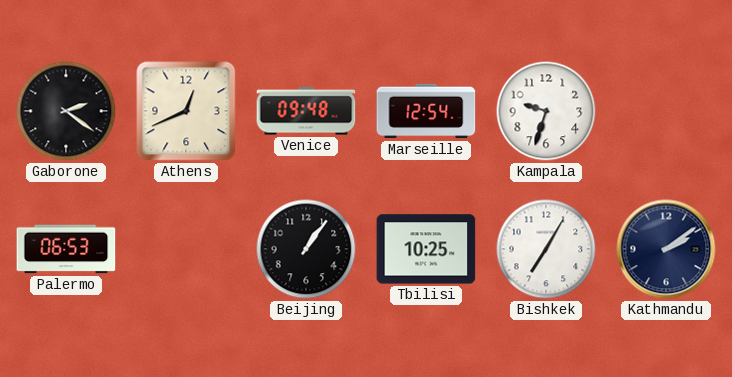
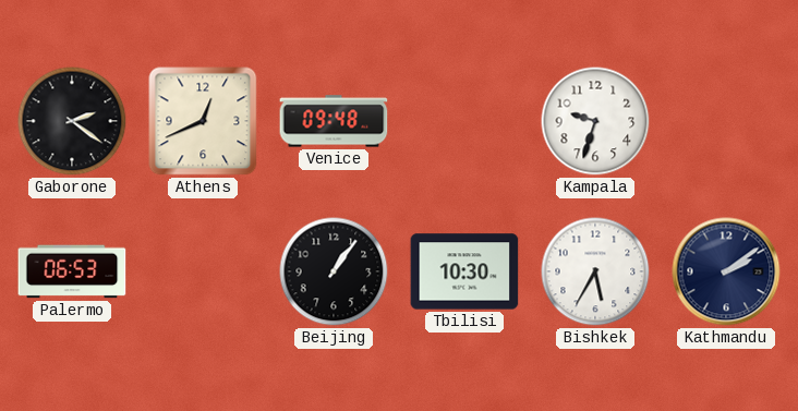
Marseille: 12:54 -> none
Tbilisi: 10:25 -> 10:30
Bishkek: 7:05 -> 5:35
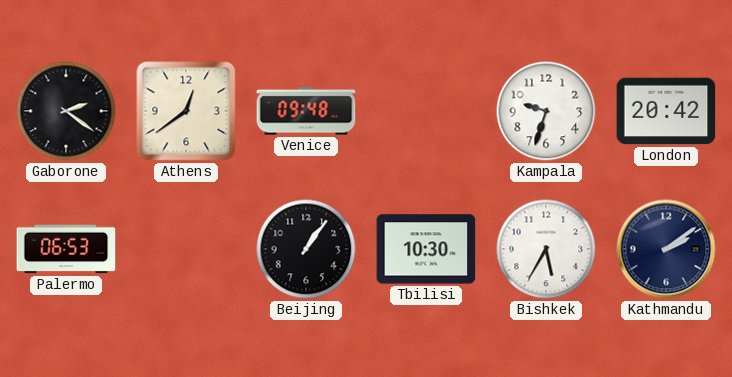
Athens: 12:41 -> 12:39
London: none -> 20:42
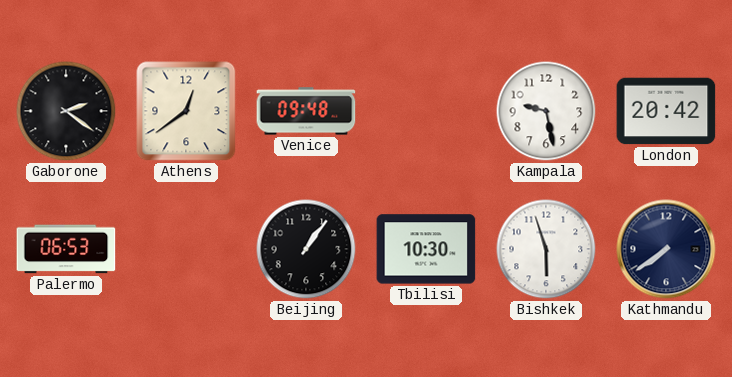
Kampala: 9:33 -> 9:28
Bishkek: 5:35 -> 5:57
Kathmandu: 2:09 -> 7:39
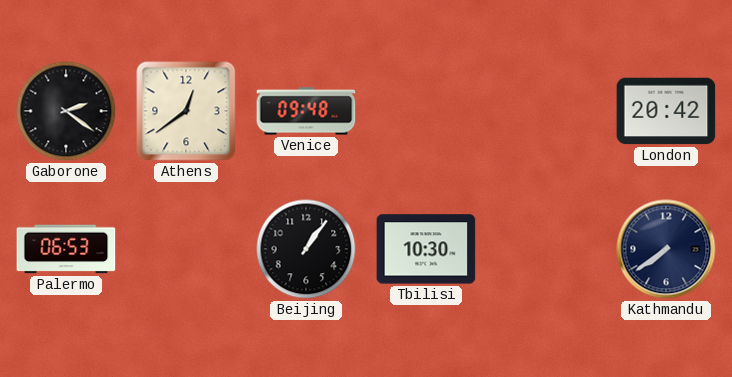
Kampala: 9:28 -> none
Bishkek: 5:57 -> none
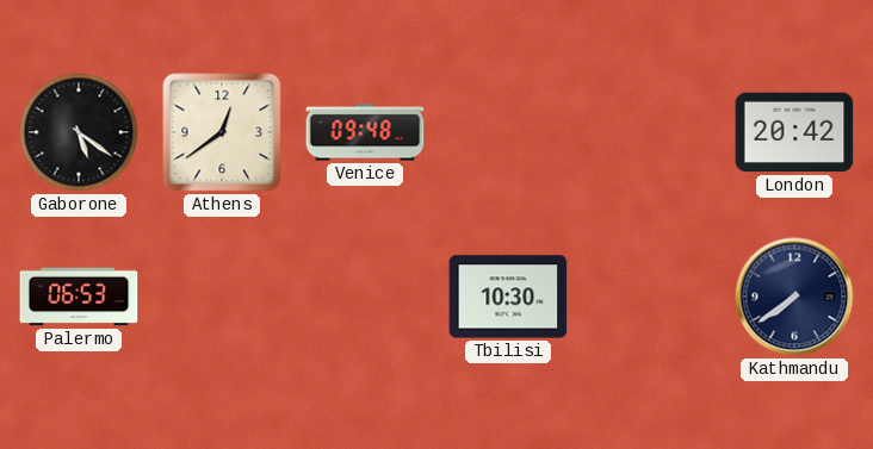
Gaborone: 2:21 -> 5:21
Beijing: 1:06 -> none
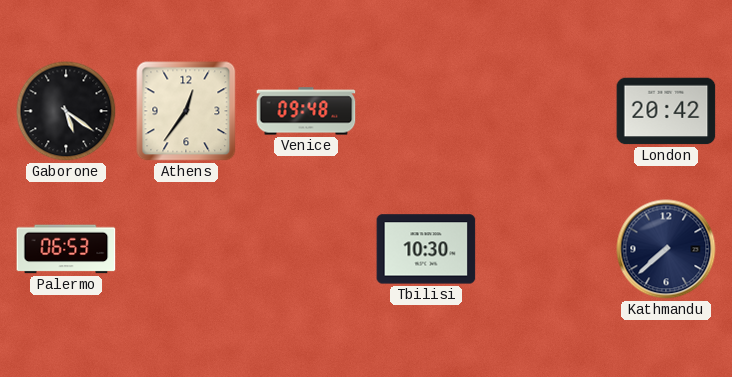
Athens: 12:39 -> 12:36
Kathmandu: 7:39 -> 7:38
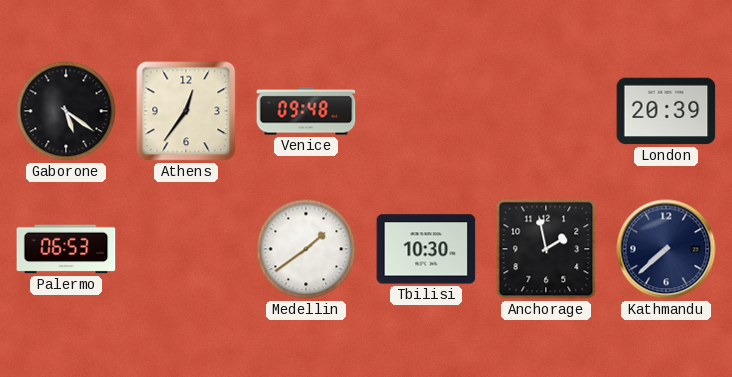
London: 20:42 -> 20:39
Medellin: none -> 1:39
Anchorage: none -> 1:58
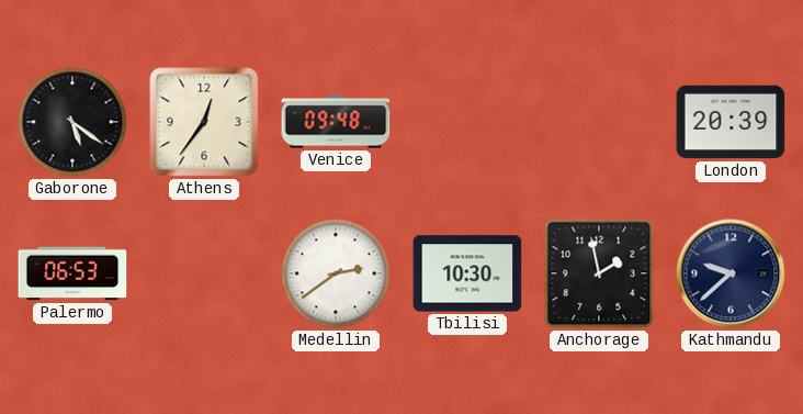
Medellin: 1:39 -> 2:39
Kathmandu: 7:38 -> 9:38
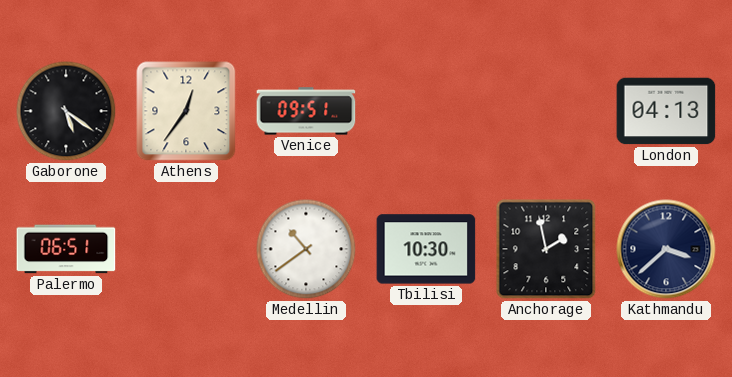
Venice: 09:48 -> 09:51
London: 20:39 -> 04:13
Palermo: 06:53 -> 06:51
Medellin: 2:39 -> 10:39
Kathmandu: 9:38 -> 3:38
